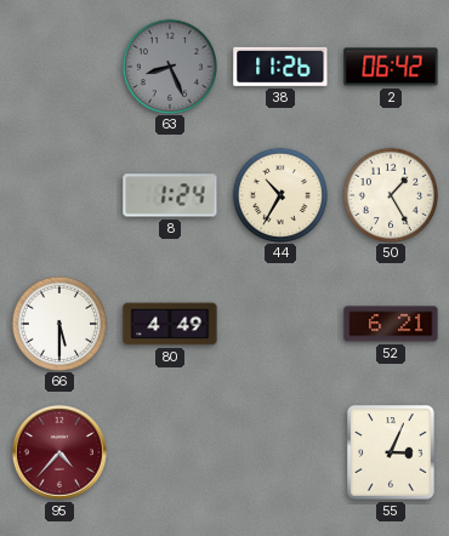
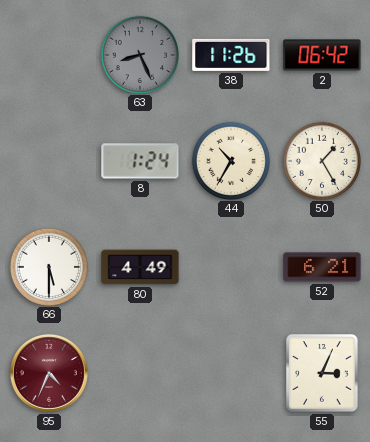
95: 4:37 -> 4:34
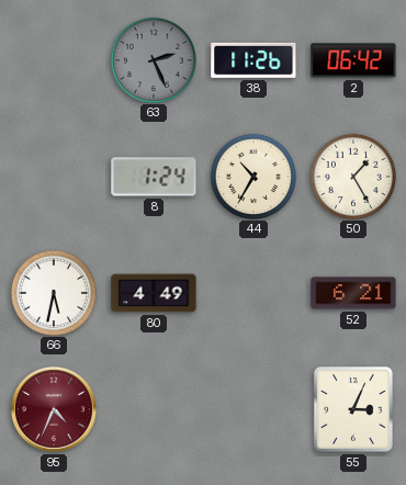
63: 8:26 -> 2:26
66: 5:30 -> 5:32
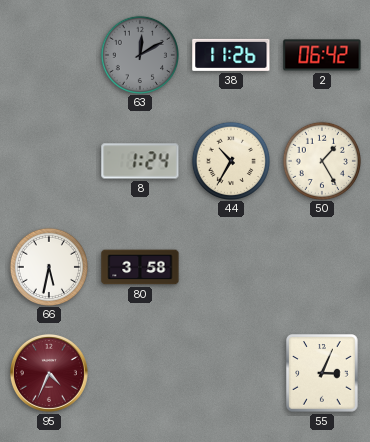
63: 2:26 -> 12:10
80: 4:49 -> 3:58
52: 6:21 -> none
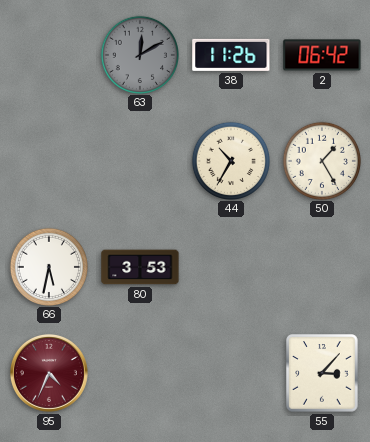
8: 1:24 -> none
80: 3:58 -> 3:53
55: 3:04 -> 3:07
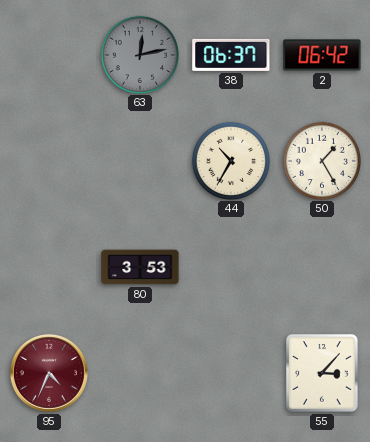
63: 12:10 -> 12:13
38: 11:26 -> 06:37
66: 5:32 -> none
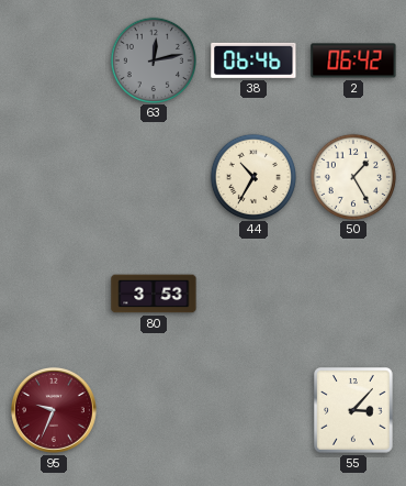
38: 06:37 -> 06:46
95: 4:34 -> 9:34
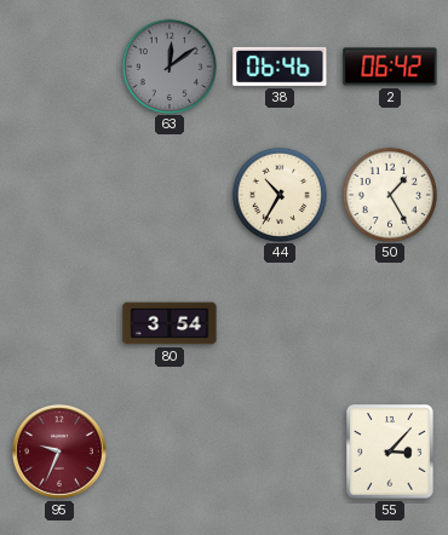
63: 12:13 -> 12:09
80: 3:53 -> 3:54
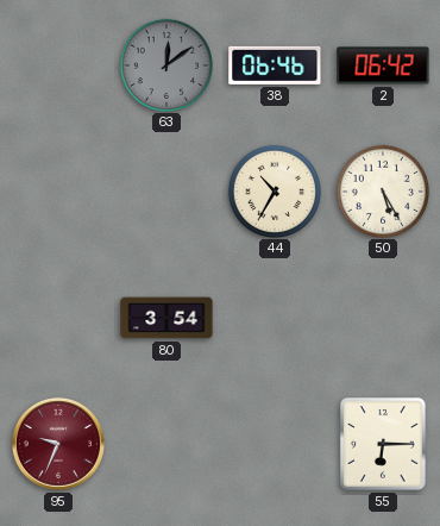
50: 1:25 -> 5:25
55: 3:07 -> 6:15
